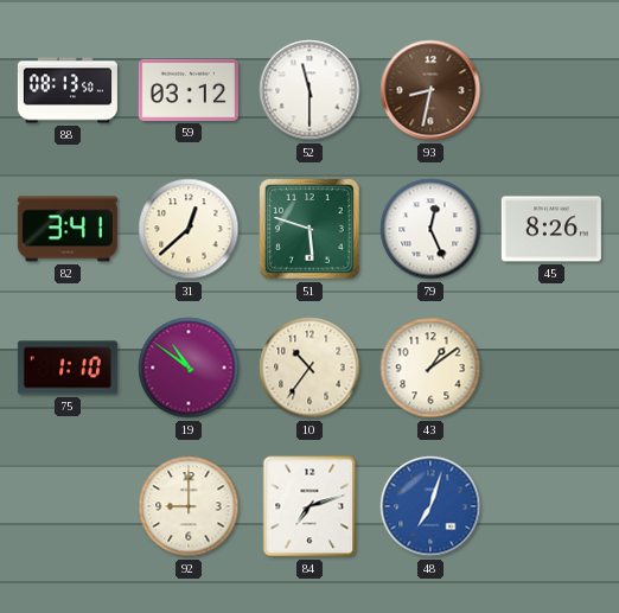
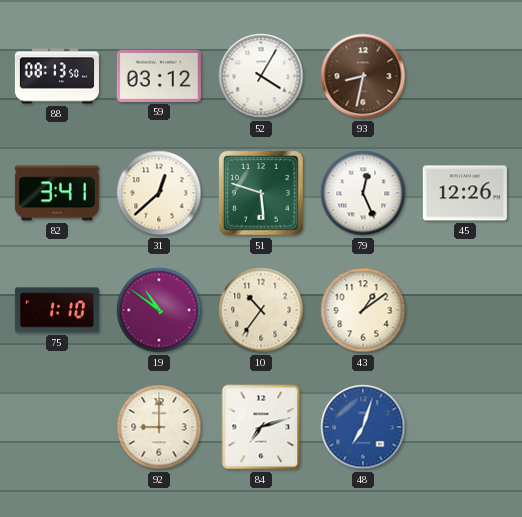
52: 11:30 -> 4:05
45: 8:26 -> 12:26
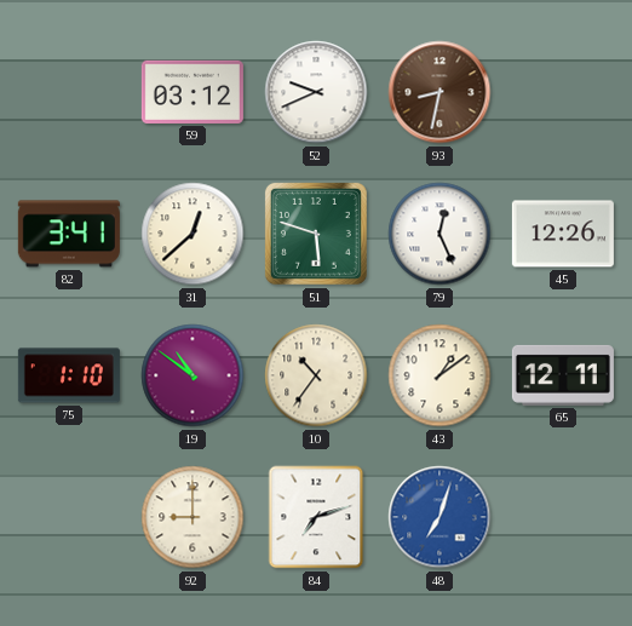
88: 08:13 -> none
52: 4:05 -> 9:41
65: none -> 12:11
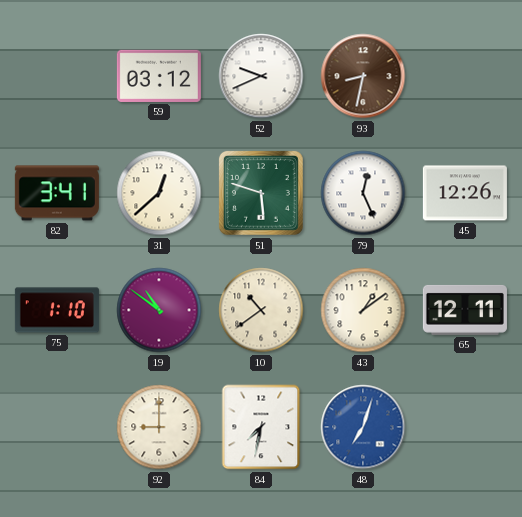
10: 10:36 -> 10:39
84: 7:12 -> 7:32
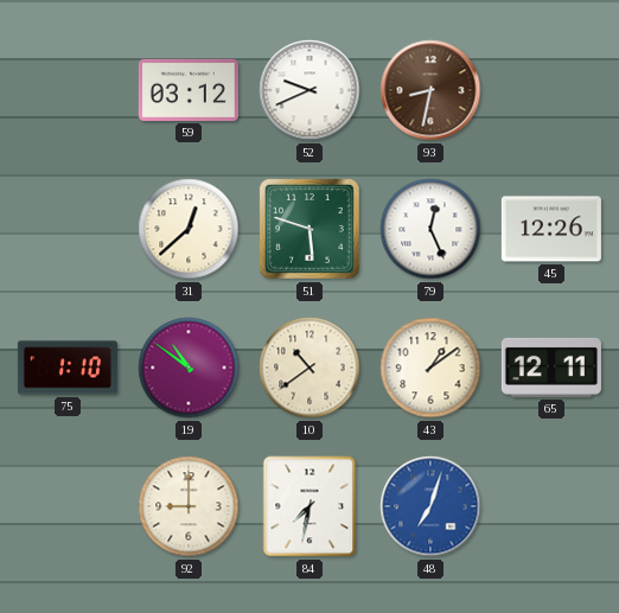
82: 3:41 -> none
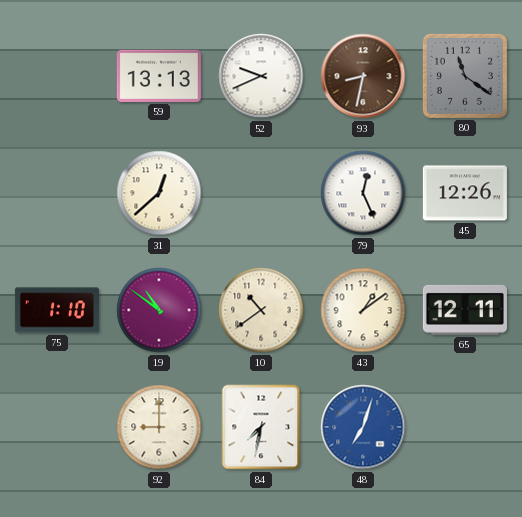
59: 03:12 -> 13:13
80: none -> 11:21
51: 5:48 -> none
